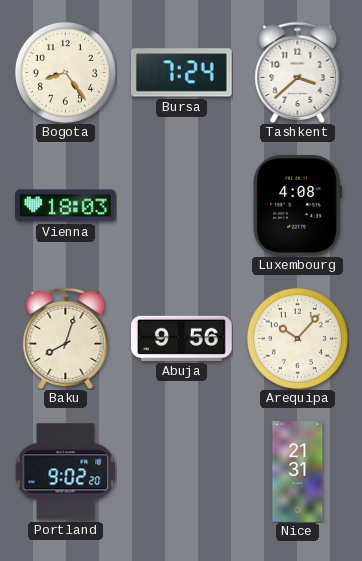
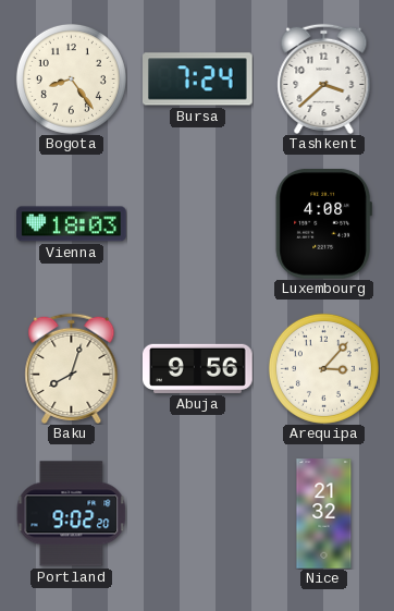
Arequipa: 10:07 -> 3:07
Nice: 21:31 -> 21:32
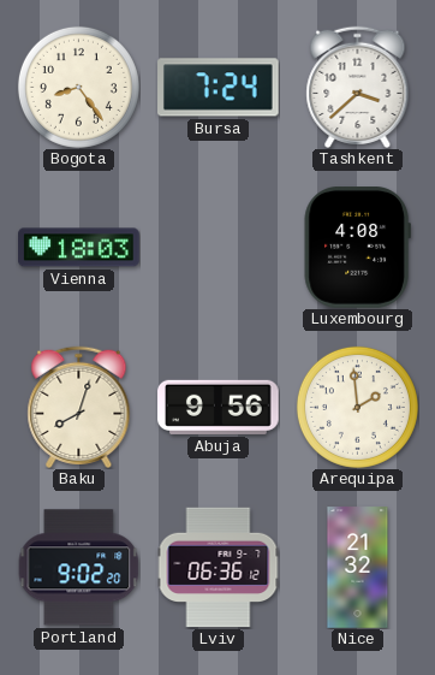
Arequipa: 3:07 -> 1:59
Lviv: none -> 06:36
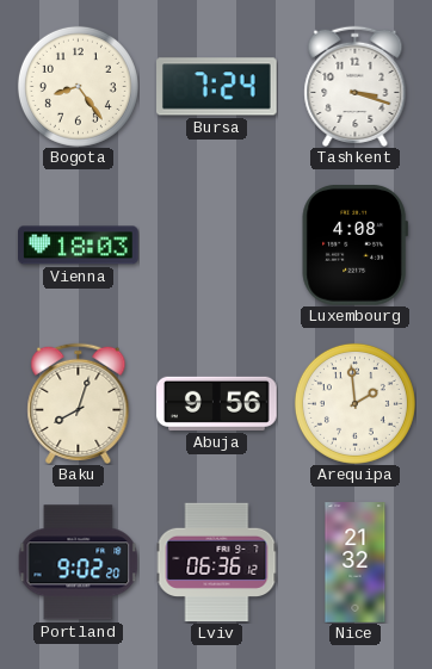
Tashkent: 3:38 -> 3:18
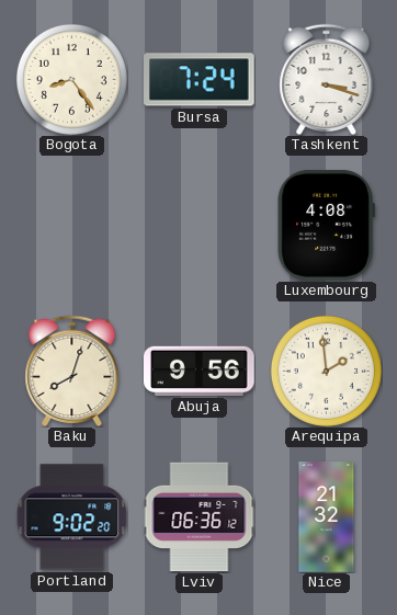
Vienna: 18:03 -> none
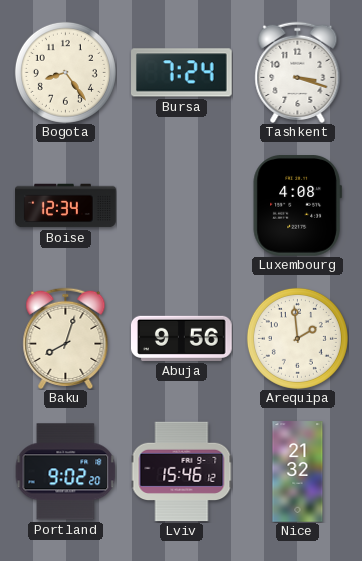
Boise: none -> 12:34
Lviv: 06:36 -> 15:46
